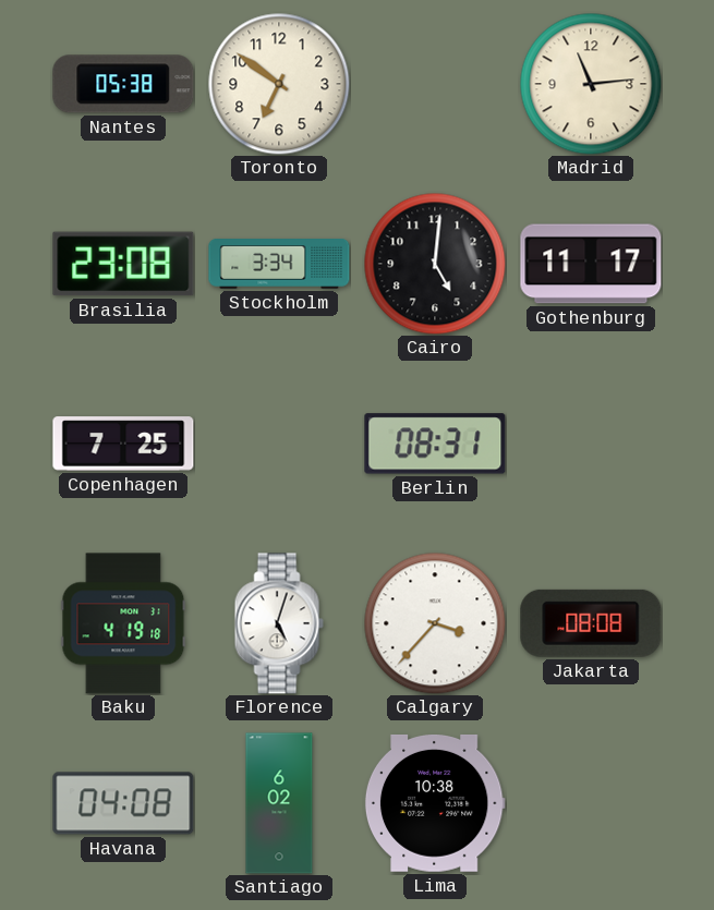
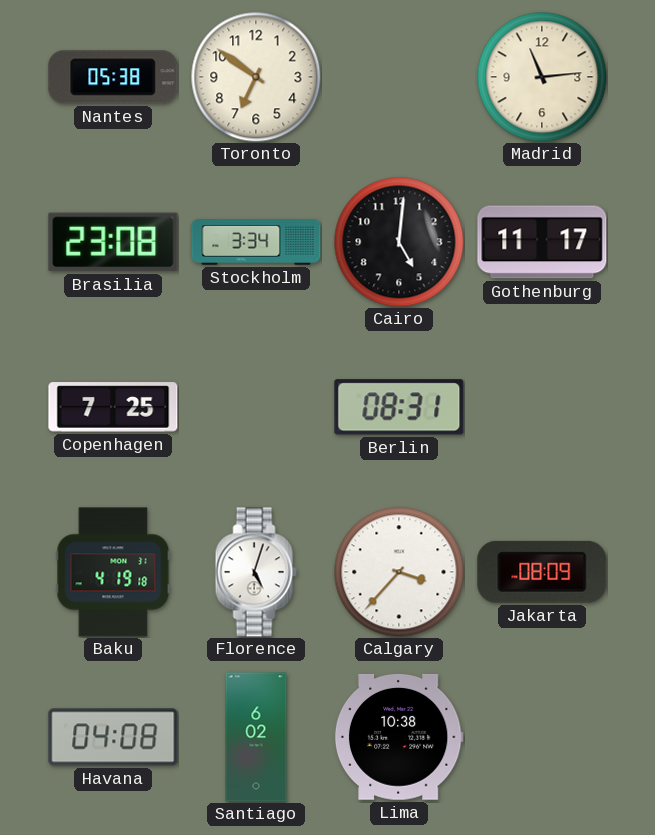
Jakarta: 08:08 -> 08:09
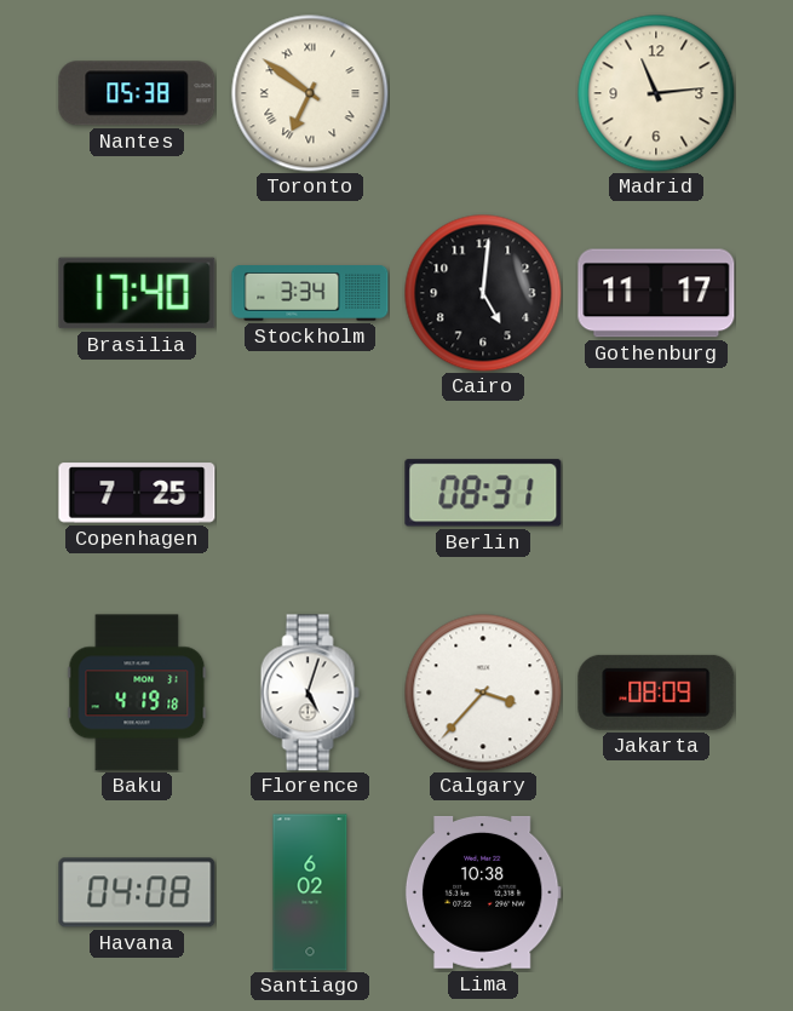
Toronto numerals: Arabic -> Roman
Brasilia: 23:08 -> 17:40
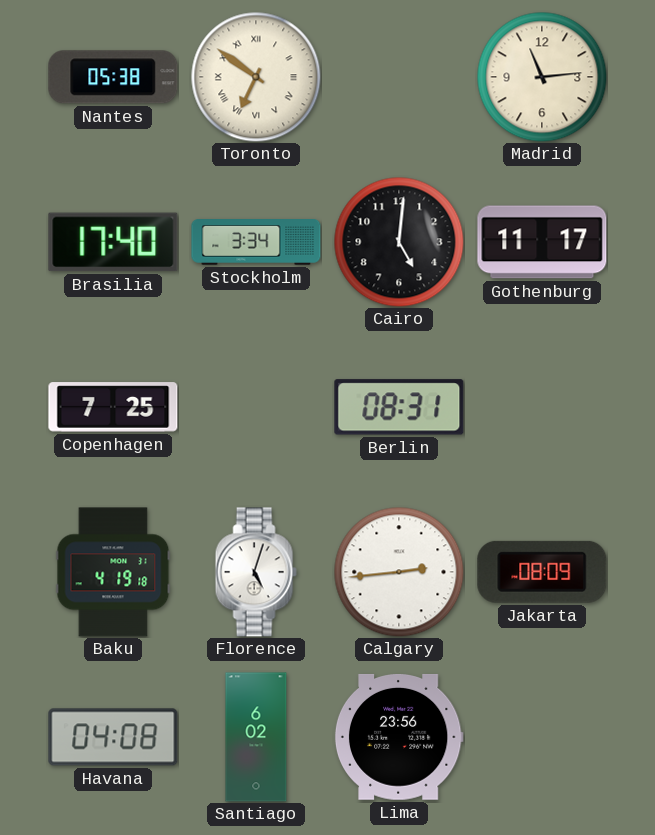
Calgary: 3:37 -> 2:44
Lima: 10:38 -> 23:56
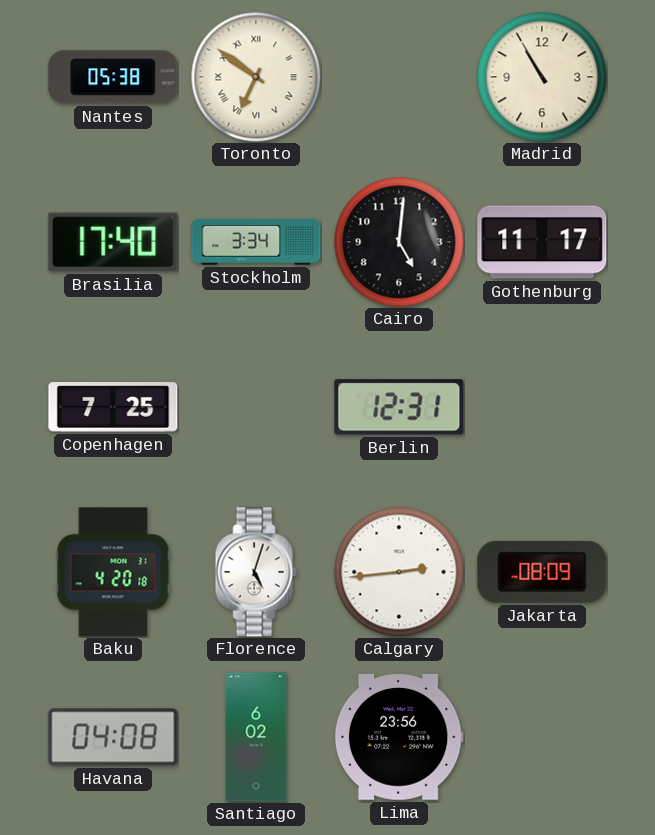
Madrid: 11:14 -> 10:55
Berlin: 08:31 -> 12:31
Baku: 4:19 -> 4:20
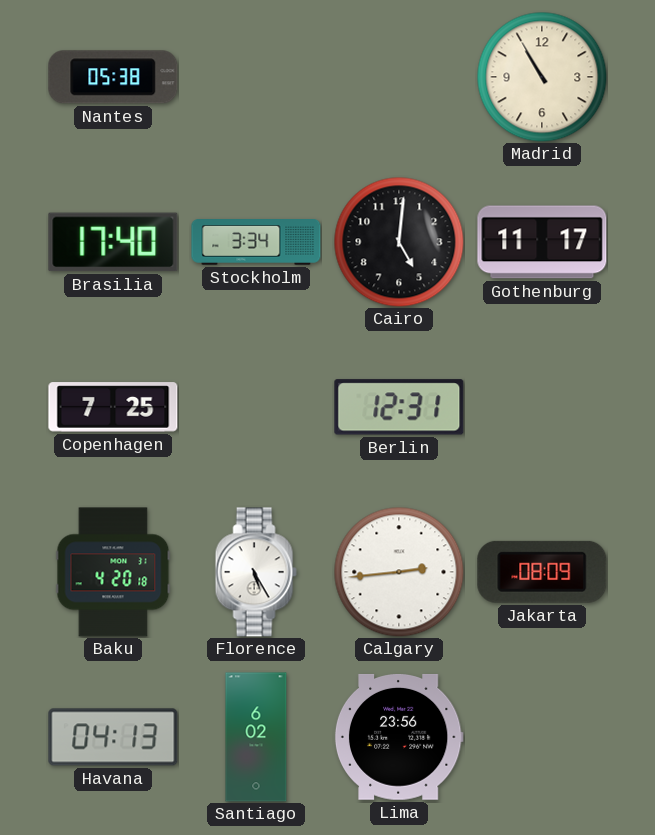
Toronto: 6:51 -> none
Florence: 5:03 -> 5:25
Havana: 04:08 -> 04:13
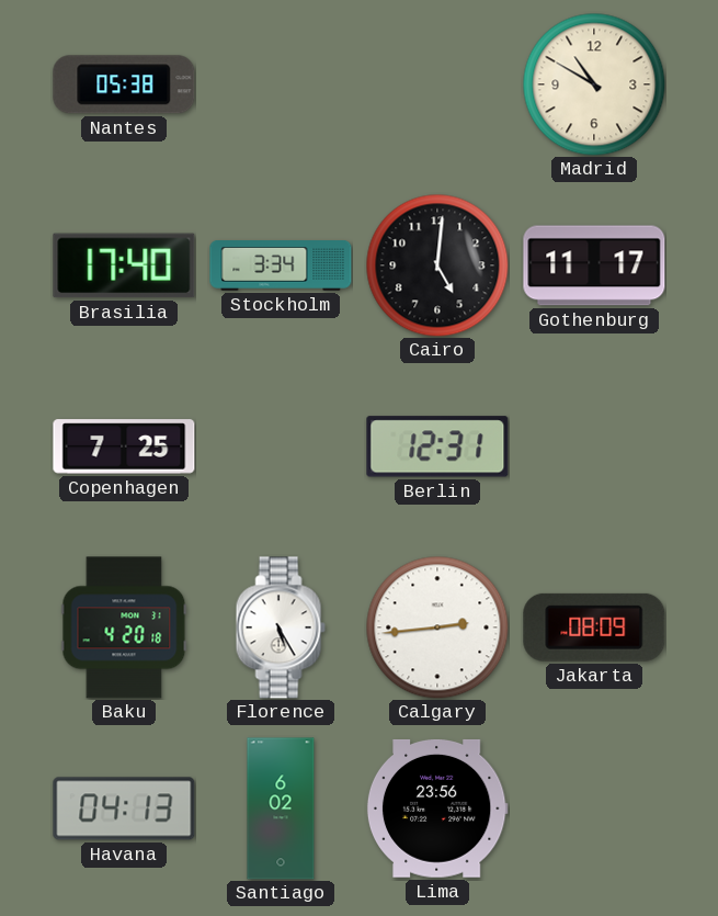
Madrid: 10:55 -> 10:50
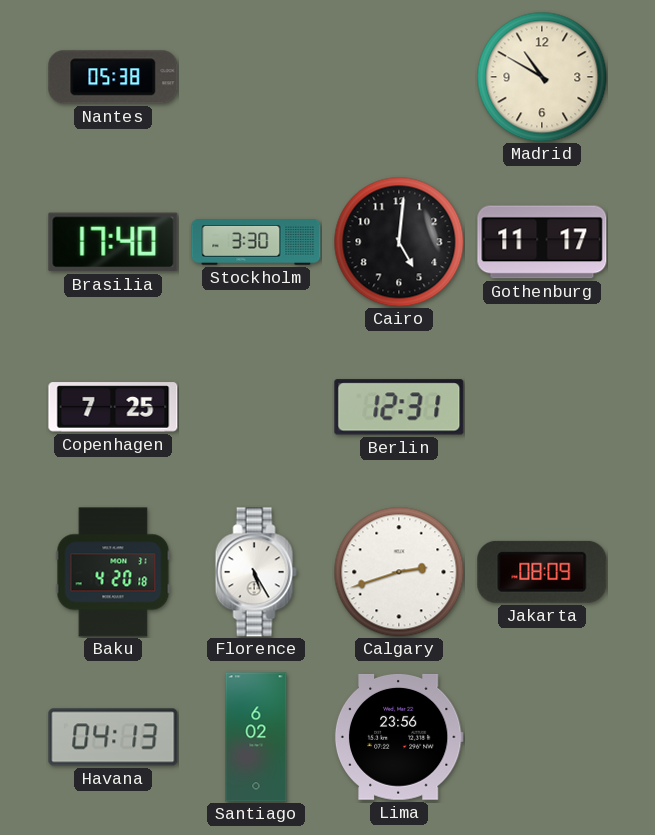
Stockholm: 3:34 -> 3:30
Calgary: 2:44 -> 2:42
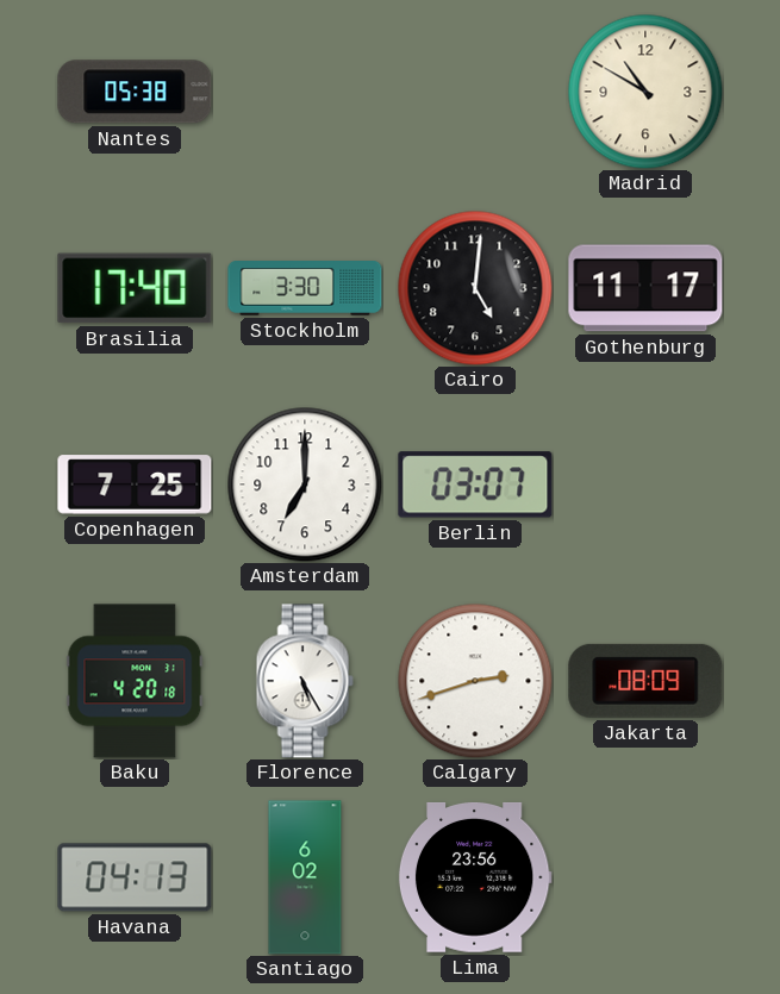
Amsterdam: none -> 7:00
Berlin: 12:31 -> 03:07
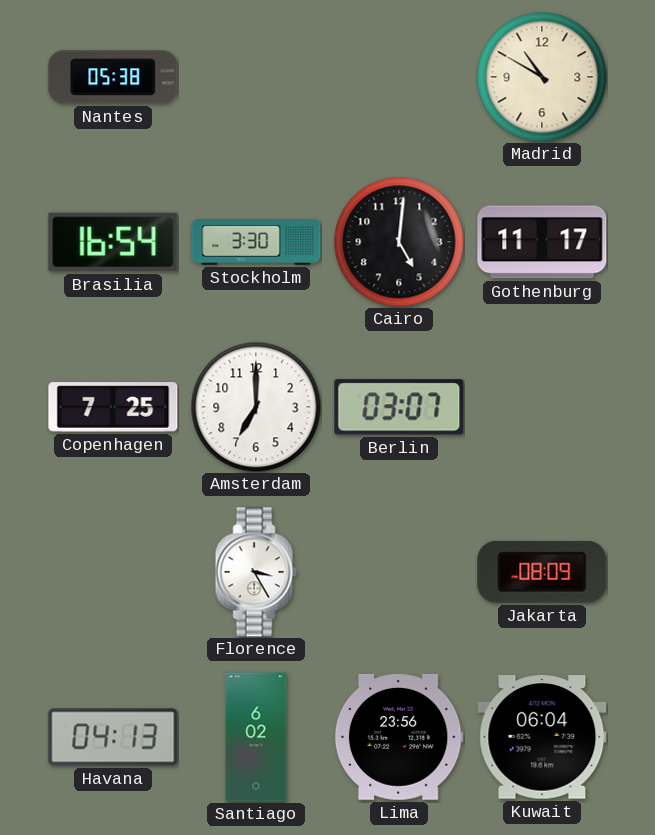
Brasilia: 17:40 -> 16:54
Baku: 4:20 -> none
Florence: 5:25 -> 3:25
Calgary: 2:42 -> none
Kuwait: none -> 06:04
